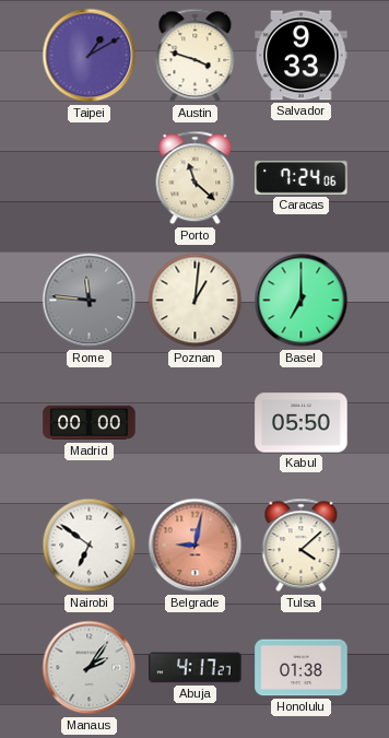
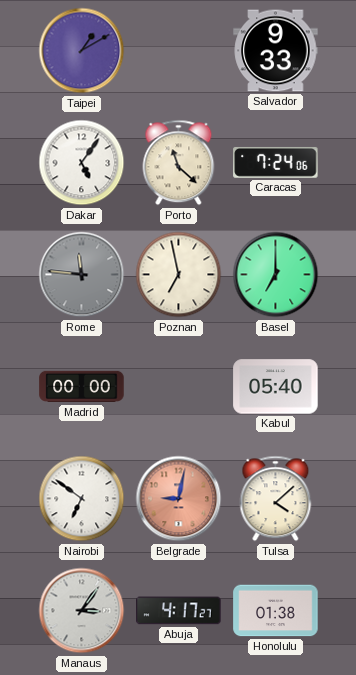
Austin: 3:48 -> none
Dakar: none -> 5:06
Poznan: 1:01 -> 6:58
Kabul: 05:50 -> 05:40
Manaus: 2:06 -> 3:06
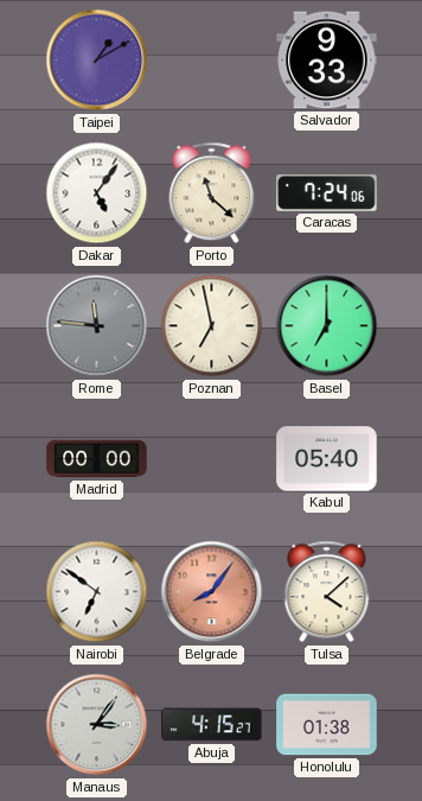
Belgrade: 9:02 -> 8:06
Abuja: 4:17 -> 4:15
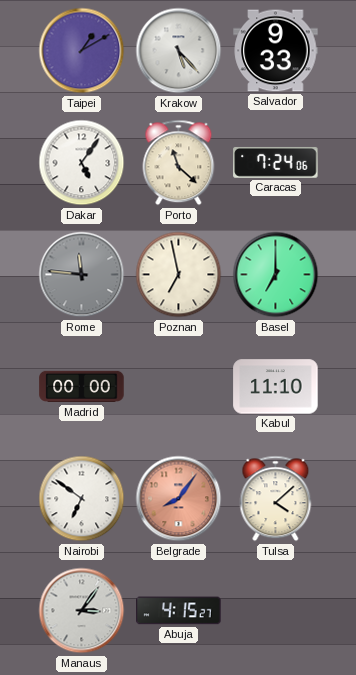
Krakow: none -> 5:23
Kabul: 05:40 -> 11:10
Honolulu: 01:38 -> none
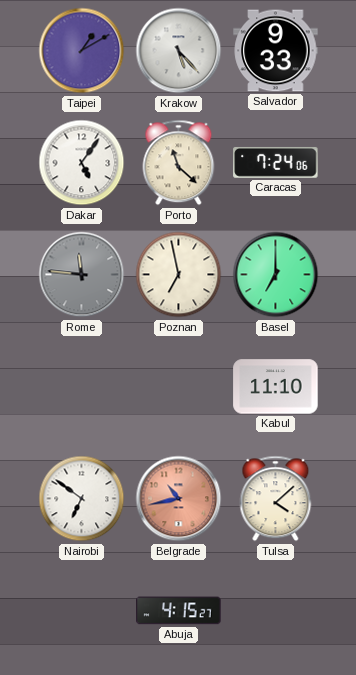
Madrid: 00:00 -> none
Belgrade: 8:06 -> 10:43
Manaus: 3:06 -> none
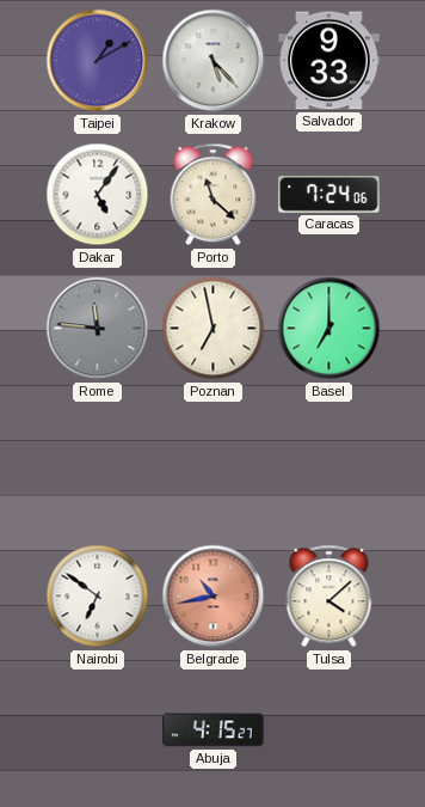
Kabul: 11:10 -> none
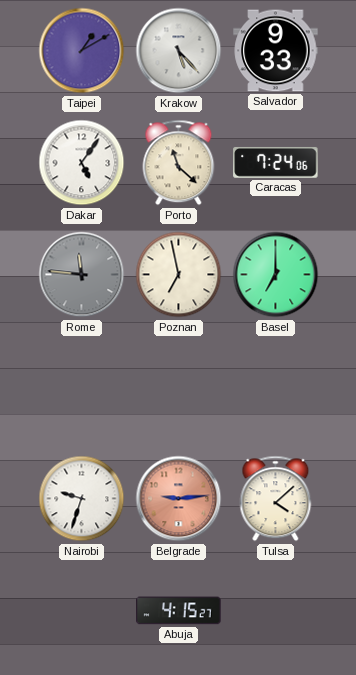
Nairobi: 6:51 -> 9:33
Belgrade: 10:43 -> 9:14
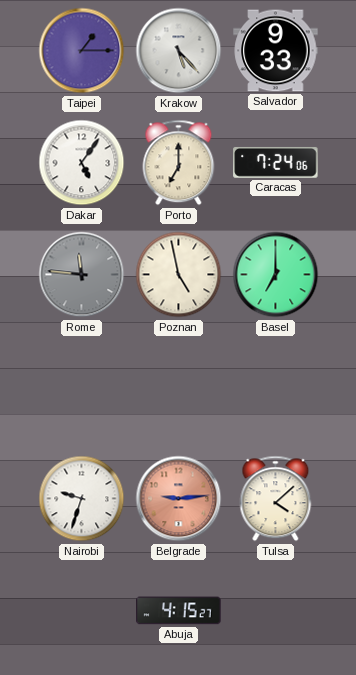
Taipei: 1:10 -> 1:15
Porto: 11:22 -> 7:00
Poznan: 6:58 -> 4:58
